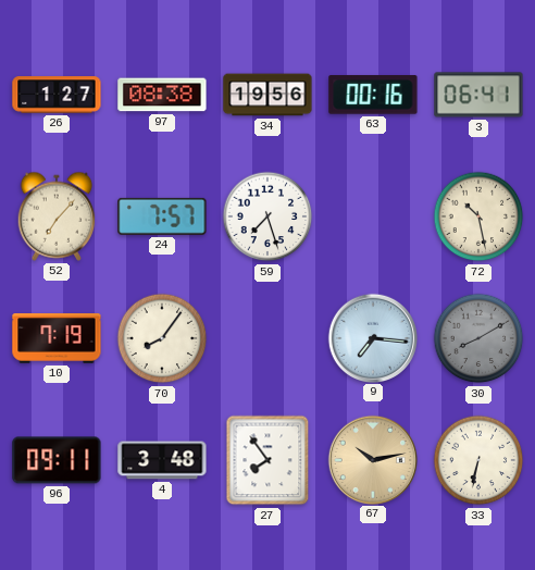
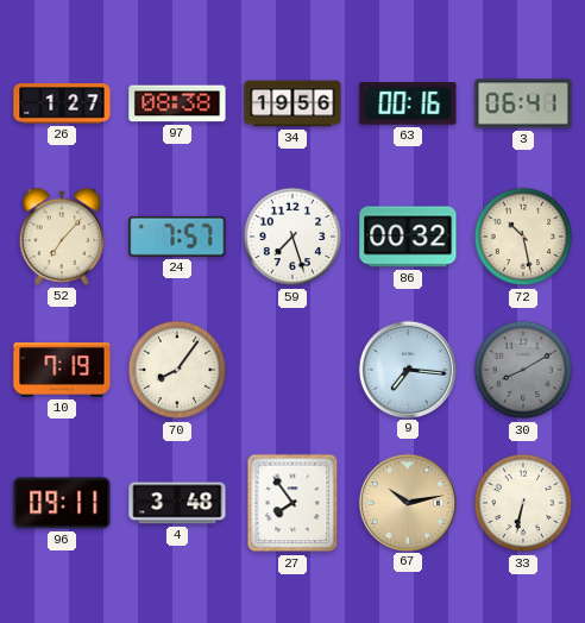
86: none -> 00:32
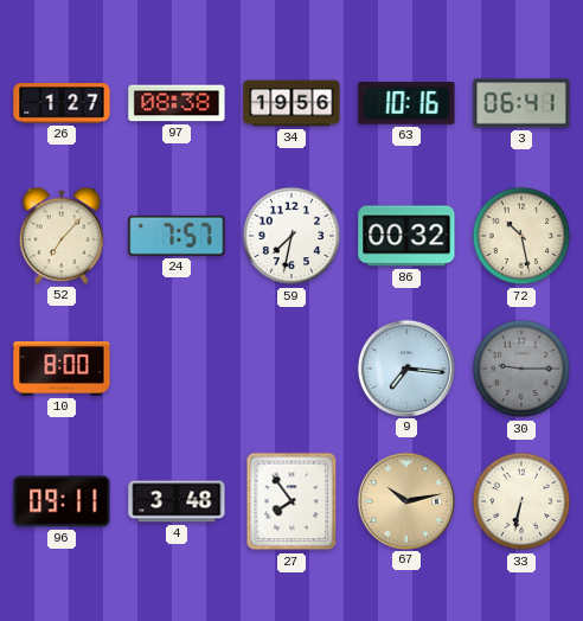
63: 00:16 -> 10:16
59: 7:27 -> 7:32
10: 7:19 -> 8:00
70: 8:06 -> none
30: 8:10 -> 9:15
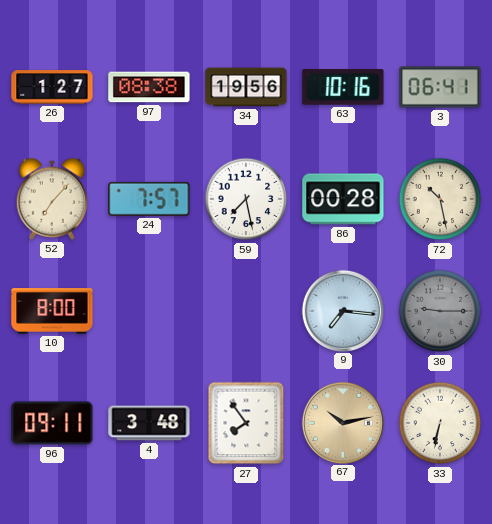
59: 7:32 -> 7:28
86: 00:32 -> 00:28
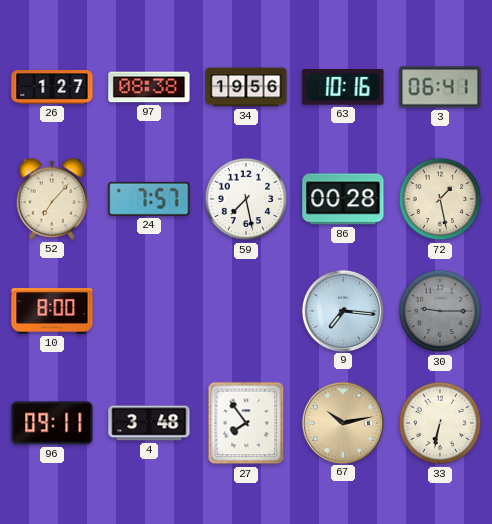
72: 10:28 -> 1:28
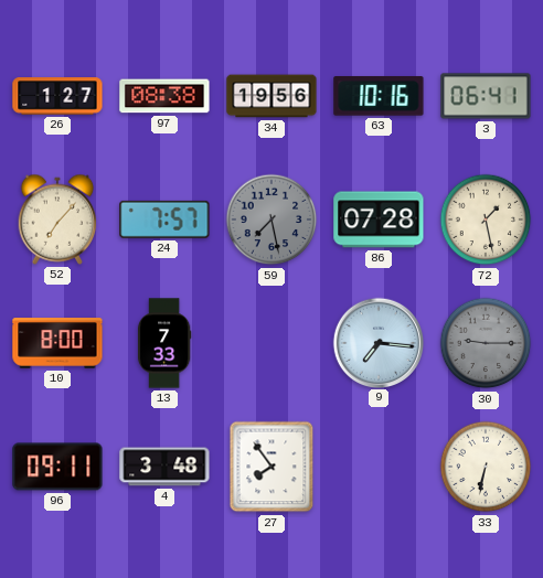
59 dial: white -> grey
86: 00:28 -> 07:28
13: none -> 7:33
67: 10:13 -> none
